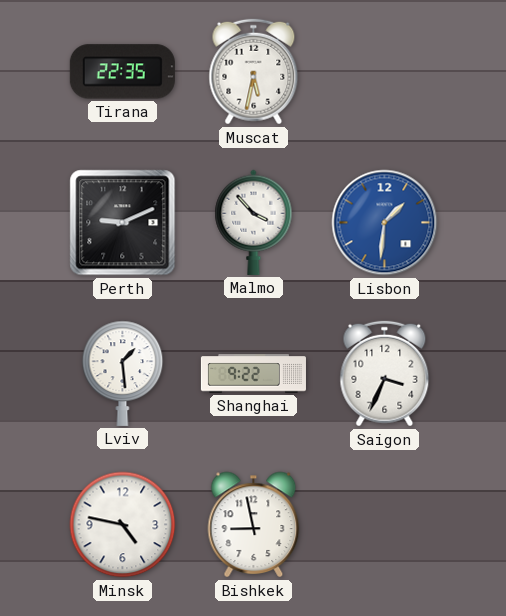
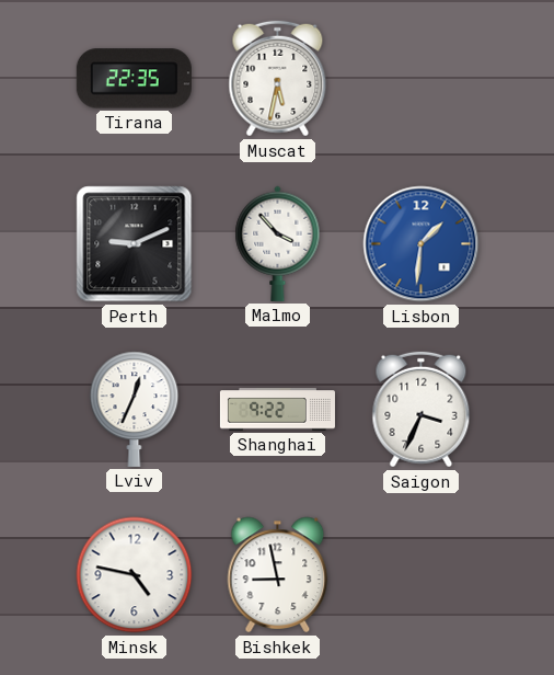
Lviv: 1:29 -> 12:34
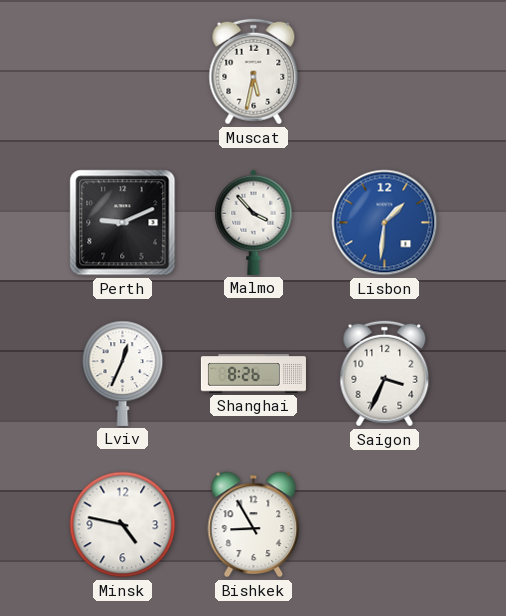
Tirana: 22:35 -> none
Shanghai: 9:22 -> 8:26
Bishkek: 8:58 -> 8:55
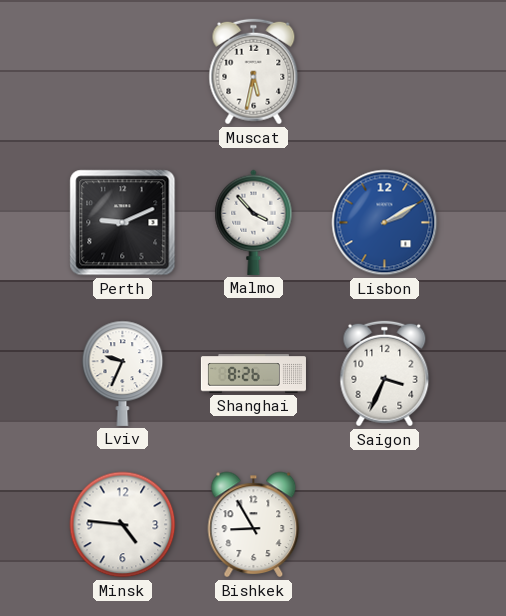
Lisbon: 1:31 -> 2:10
Lviv: 12:34 -> 9:34
Minsk: 4:47 -> 4:46
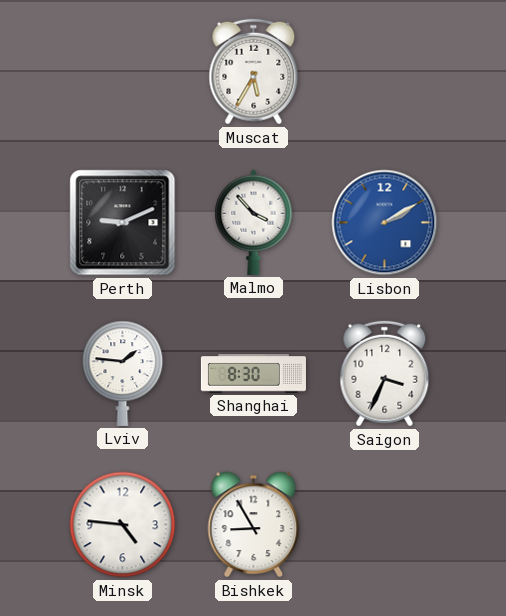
Muscat: 5:32 -> 5:35
Lviv: 9:34 -> 1:46
Shanghai: 8:26 -> 8:30
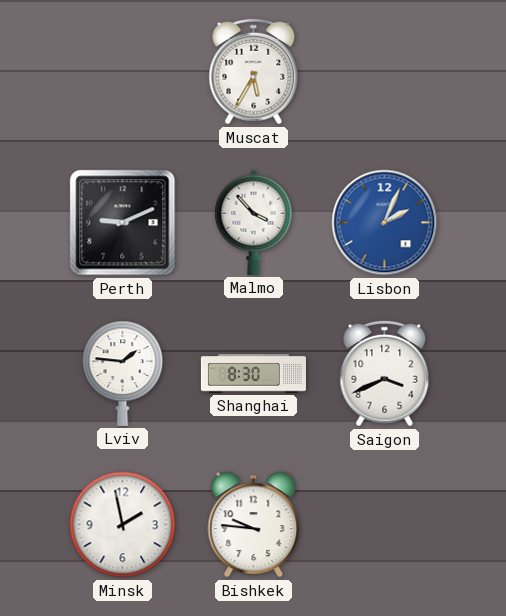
Lisbon: 2:10 -> 2:04
Saigon: 3:34 -> 3:41
Minsk: 4:46 -> 1:58
Bishkek: 8:55 -> 9:46
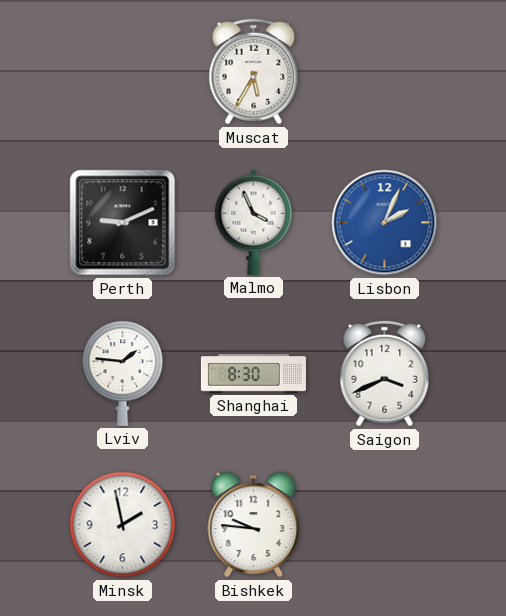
Malmo: 3:53 -> 3:56
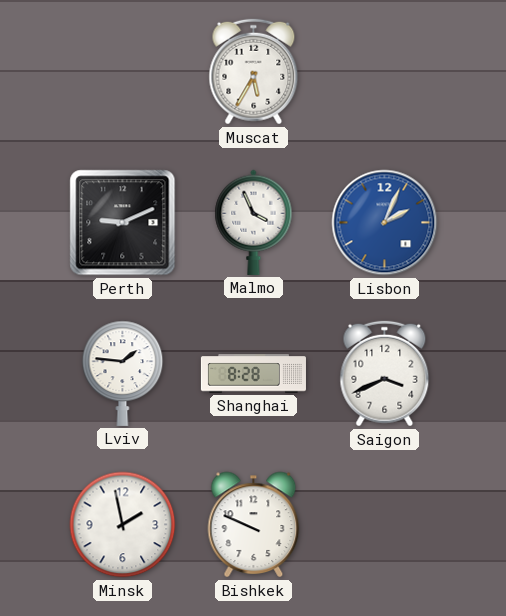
Shanghai: 8:30 -> 8:28
Bishkek: 9:46 -> 9:49
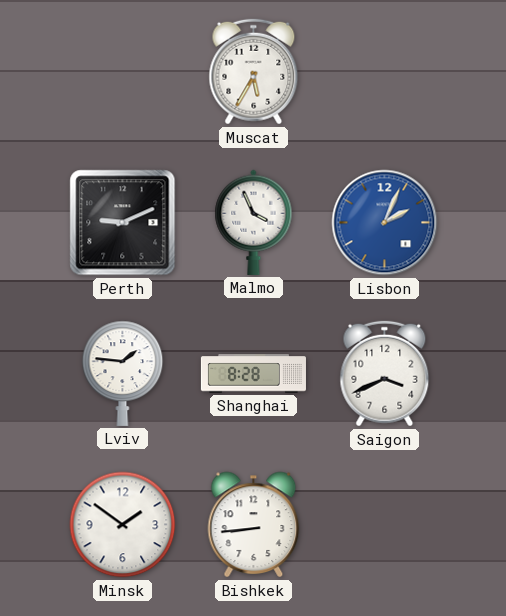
Minsk: 1:58 -> 1:51
Bishkek: 9:49 -> 8:44
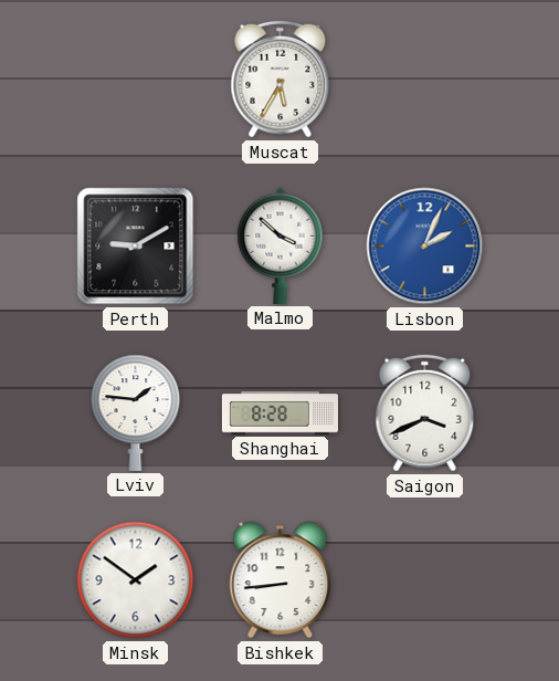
Perth: 9:11 -> 9:10
Malmo: 3:56 -> 3:52
